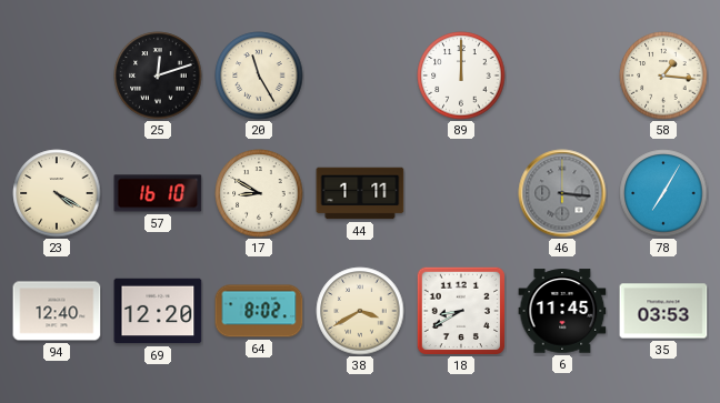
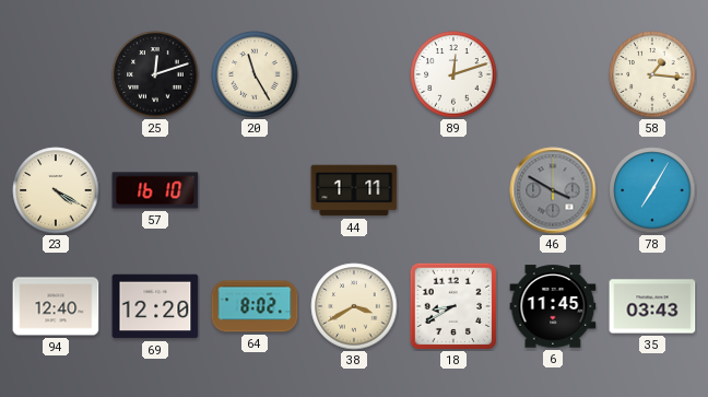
89: 12:00 -> 12:12
17: 8:50 -> none
46: 3:16 -> 3:50
35: 03:53 -> 03:43
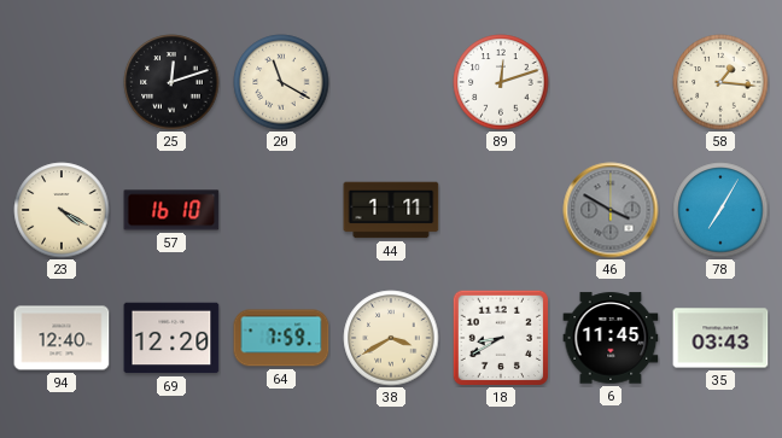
20: 11:25 -> 11:20
64: 8:02 -> 7:59
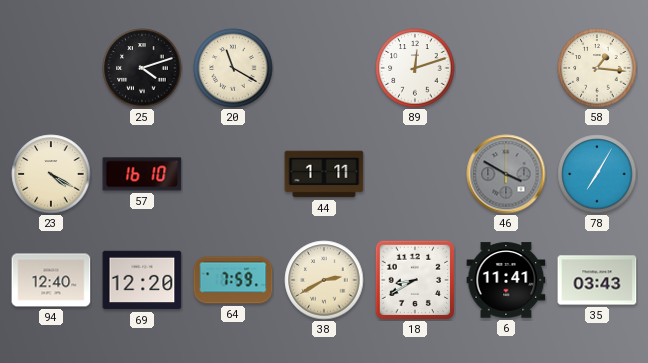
25: 12:12 -> 4:12
38: 3:40 -> 2:40
6: 11:45 -> 11:41
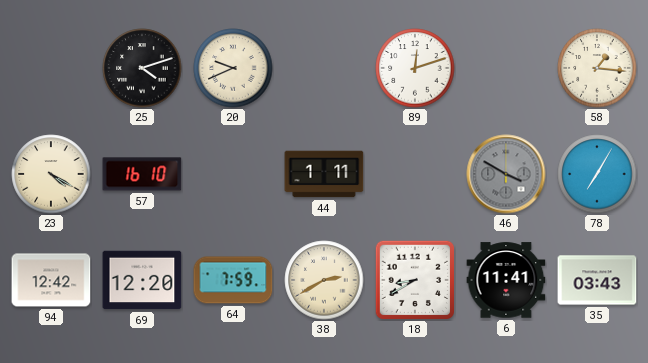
20: 11:20 -> 9:41
94: 12:40 -> 12:42
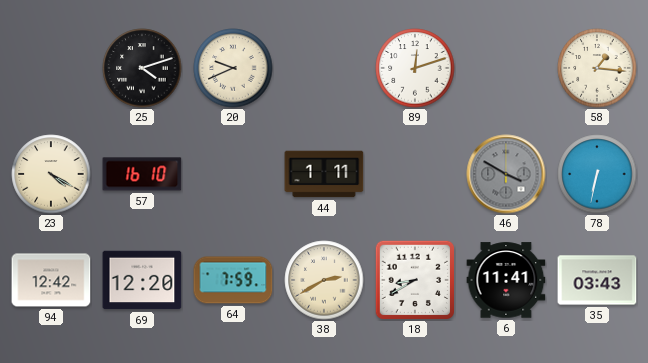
78: 7:05 -> 6:32
